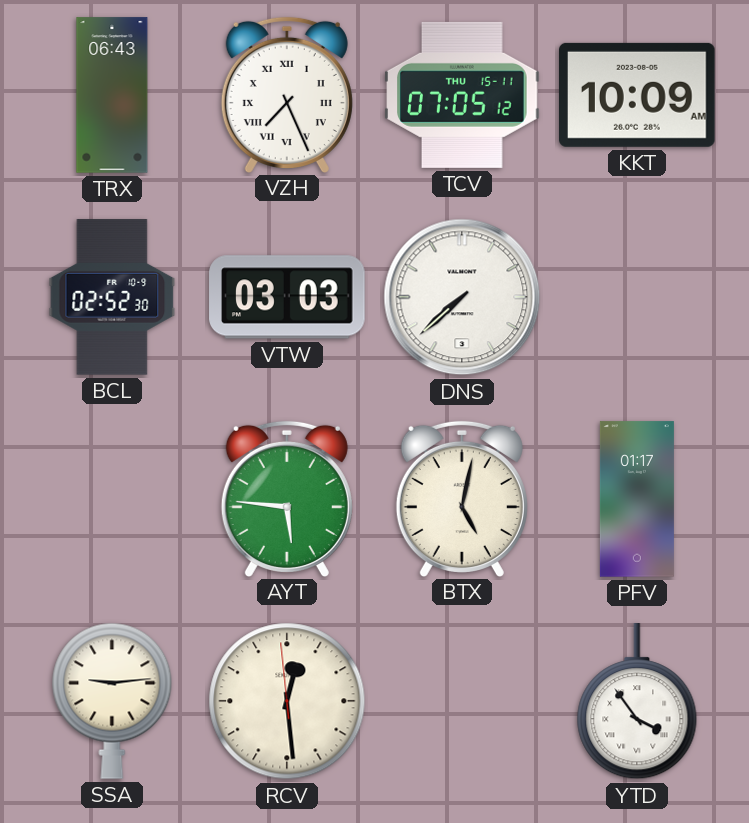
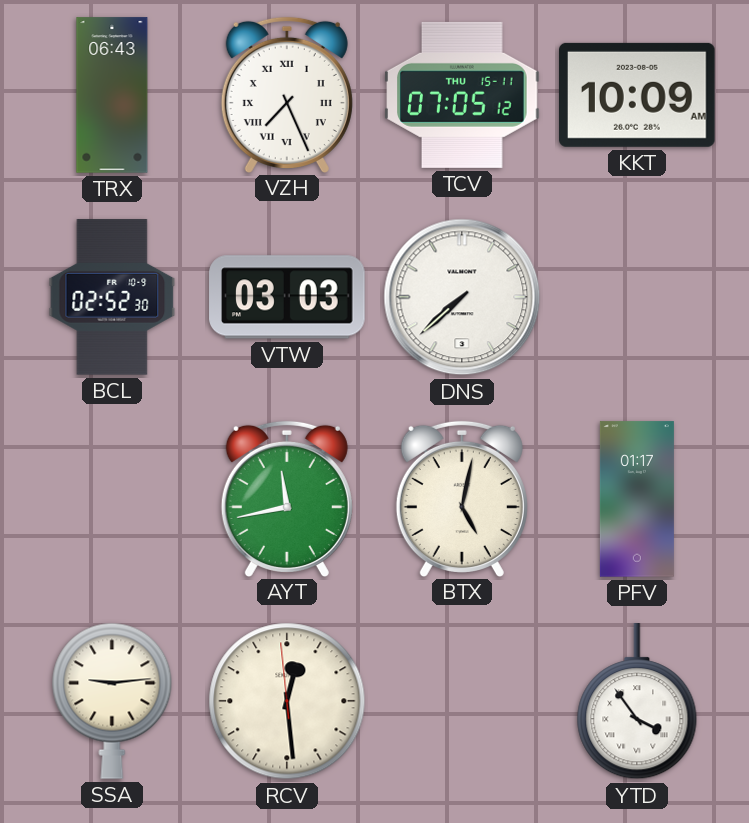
AYT: 5:46 -> 11:43
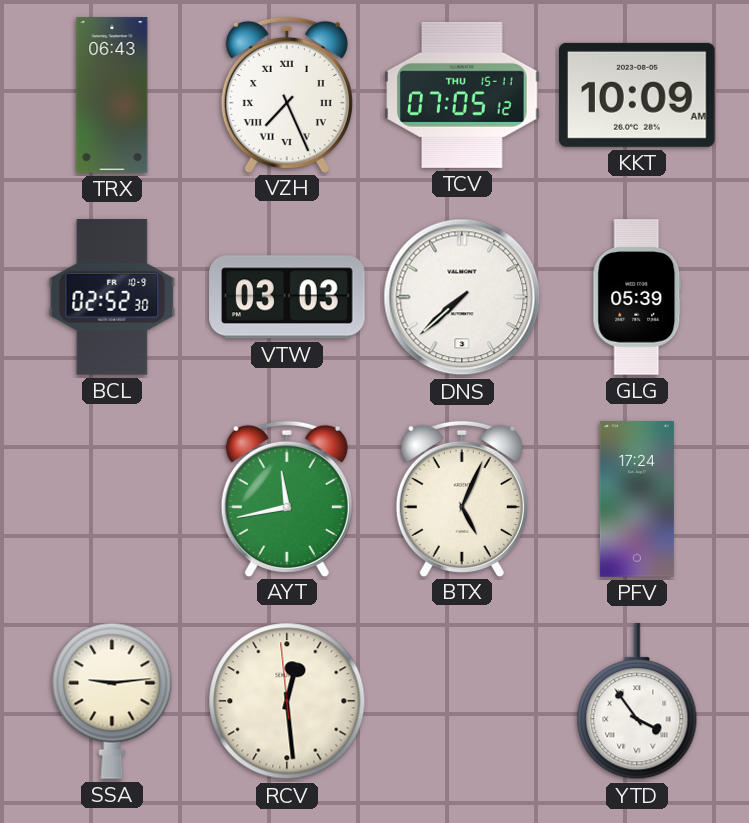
GLG: none -> 05:39
BTX: 5:02 -> 5:04
PFV: 01:17 -> 17:24
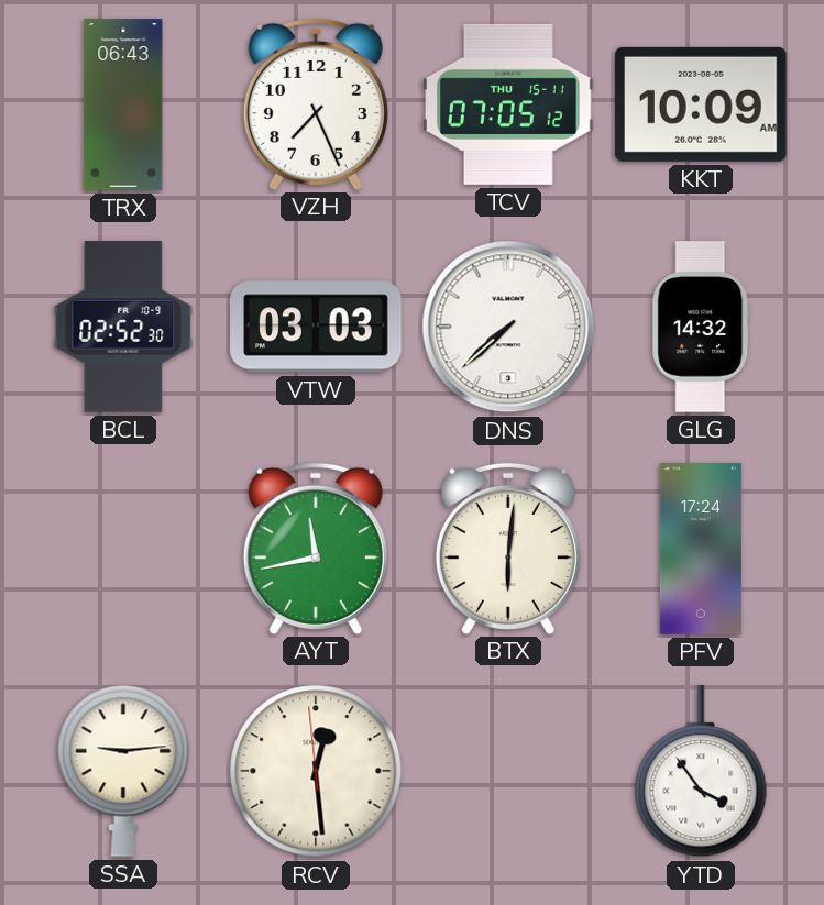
VZH numerals: Roman -> Arabic
GLG: 05:39 -> 14:32
BTX: 5:04 -> 6:01
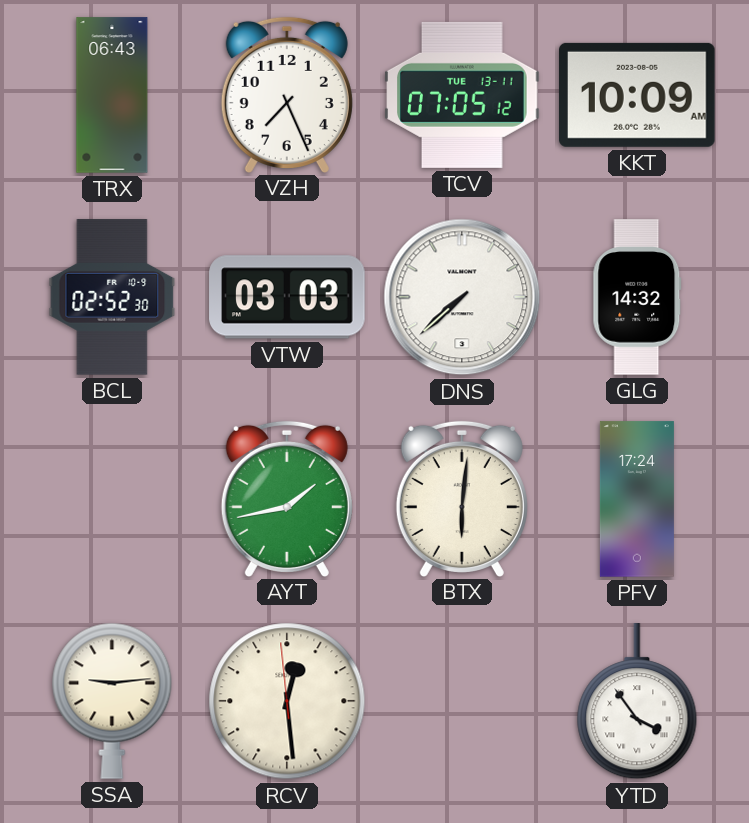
TCV date: THU 15-11 -> TUE 13-11
AYT: 11:43 -> 1:43
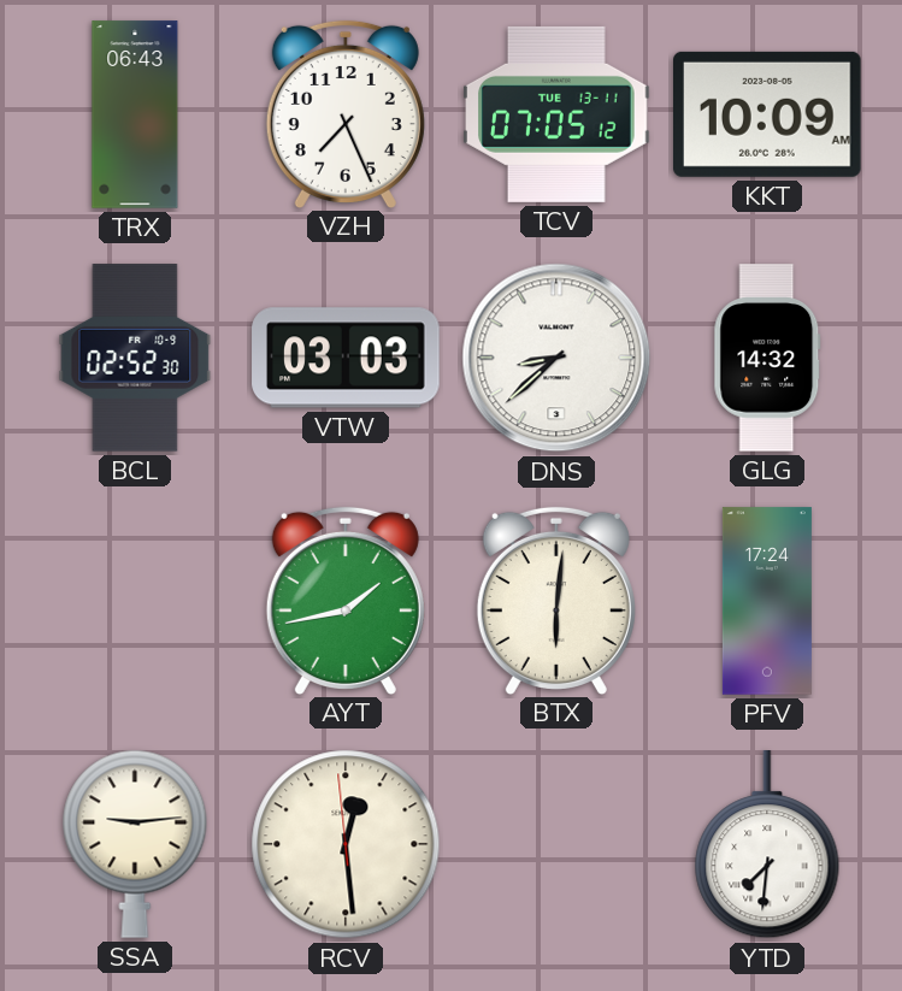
DNS: 7:38 -> 8:38
YTD: 3:54 -> 7:31
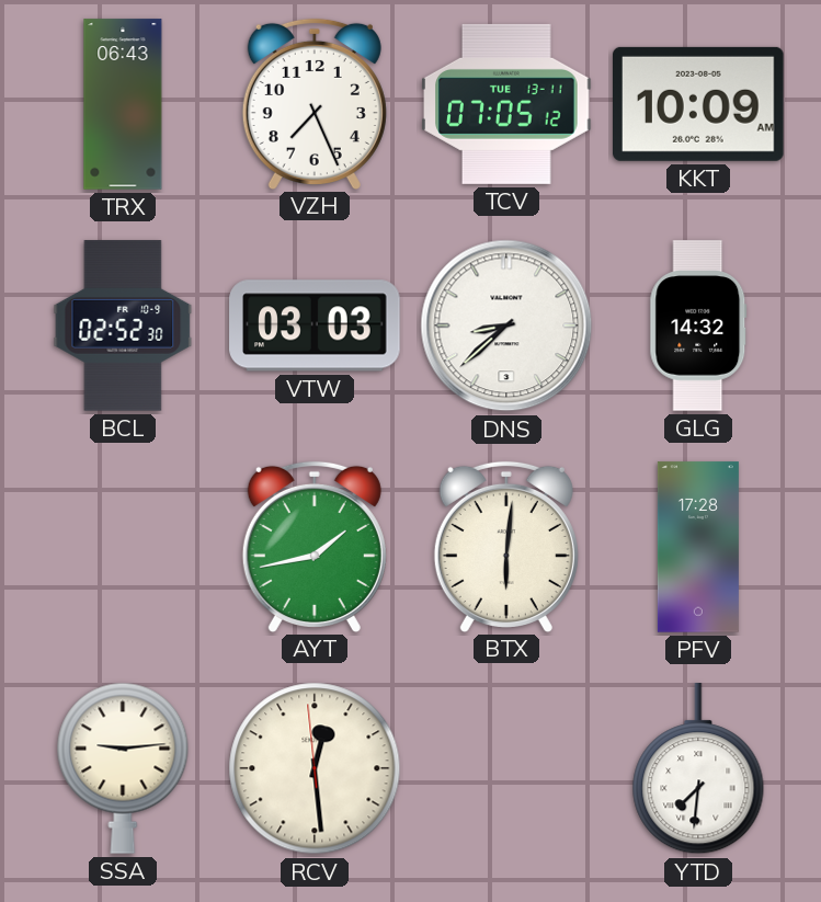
PFV: 17:24 -> 17:28
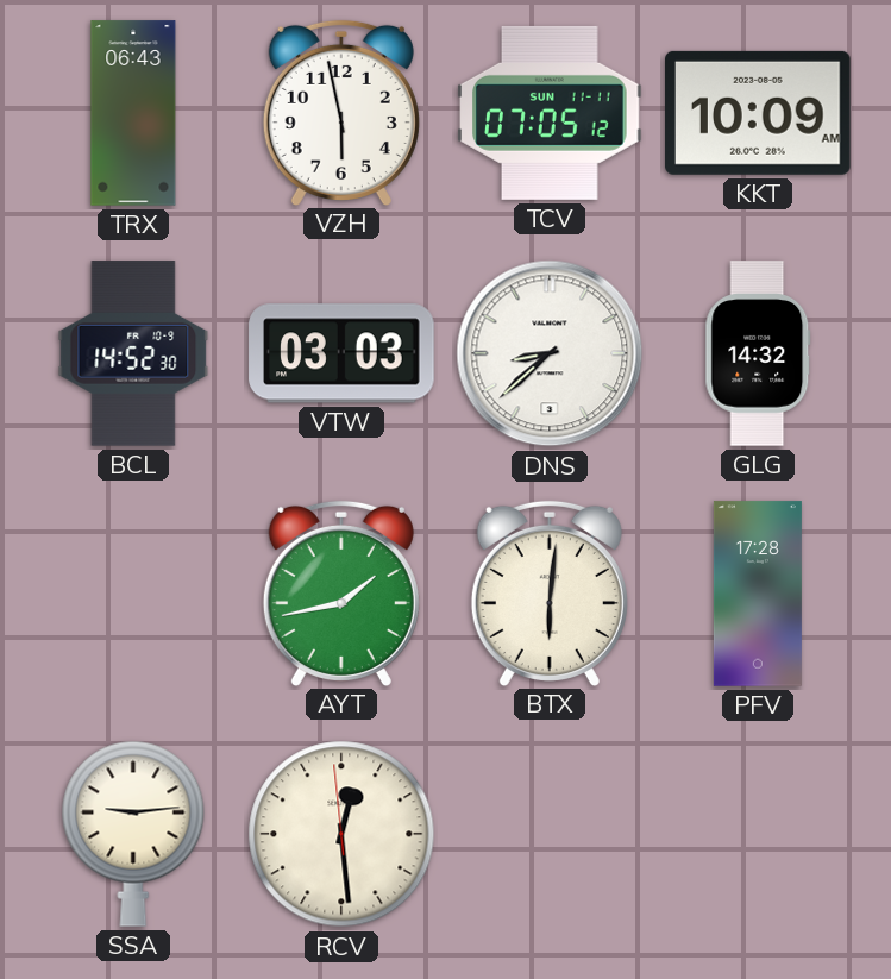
VZH: 7:26 -> 5:58
TCV date: TUE 13-11 -> SUN 11-11
BCL: 02:52 -> 14:52
YTD: 7:31 -> none
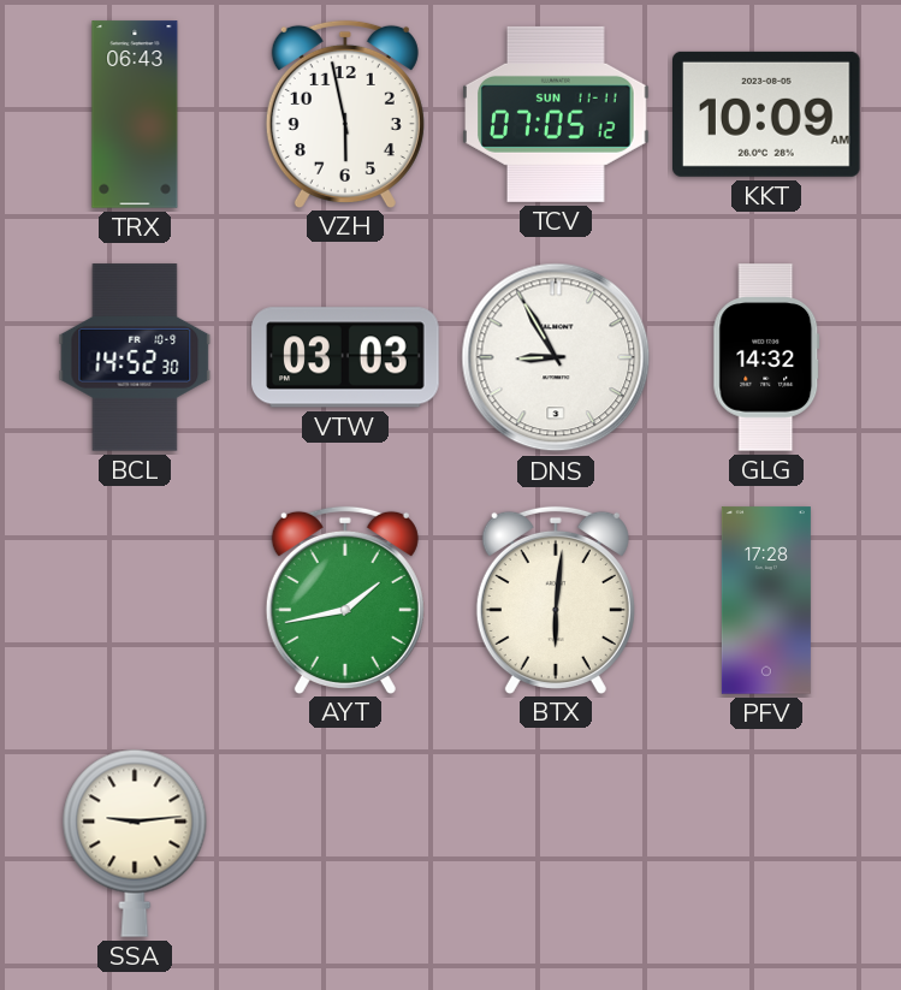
DNS: 8:38 -> 8:55
RCV: 12:28 -> none
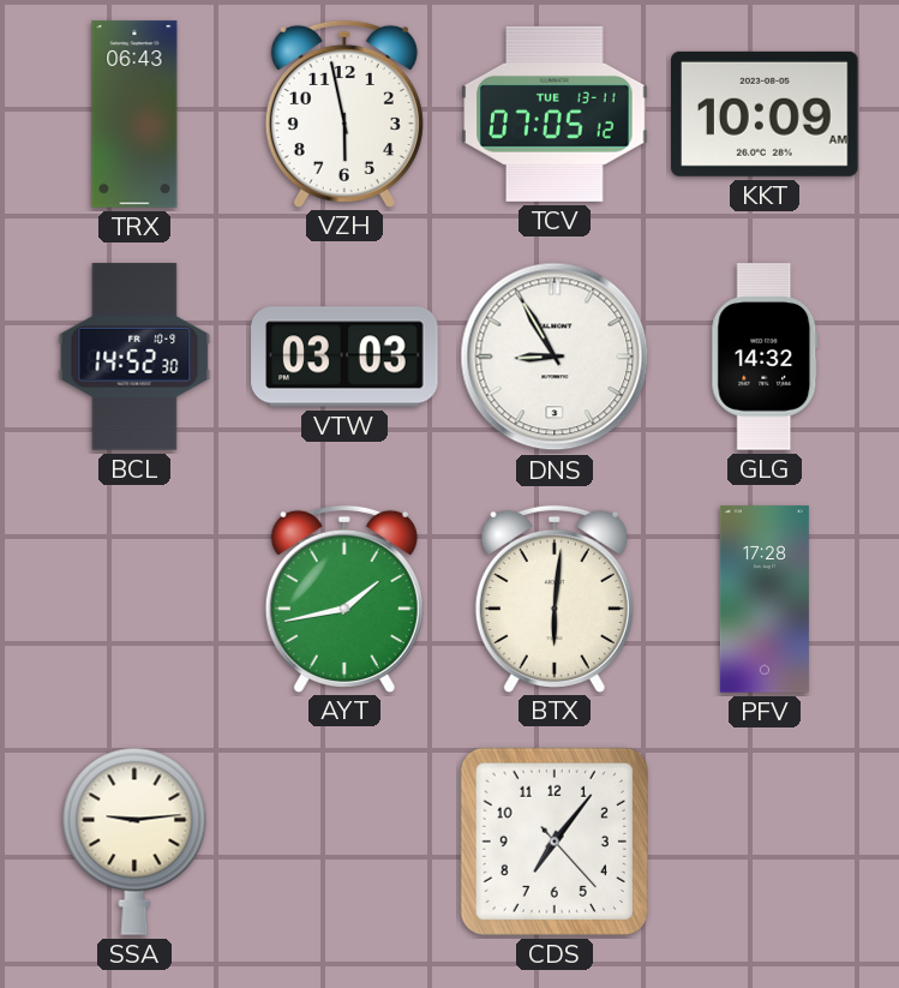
TCV date: SUN 11-11 -> TUE 13-11
CDS: none -> 7:06
